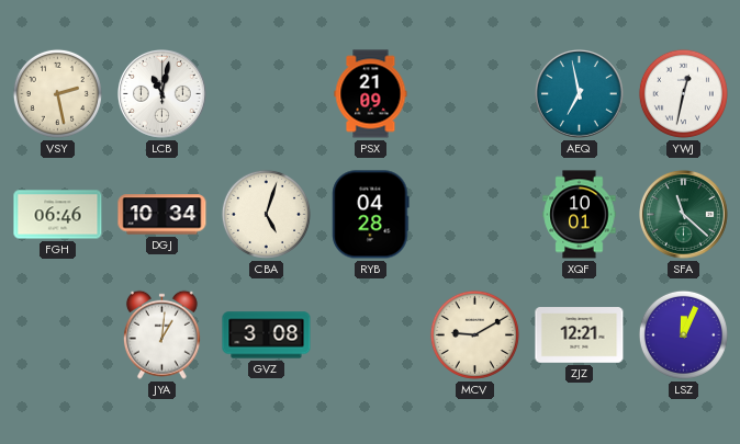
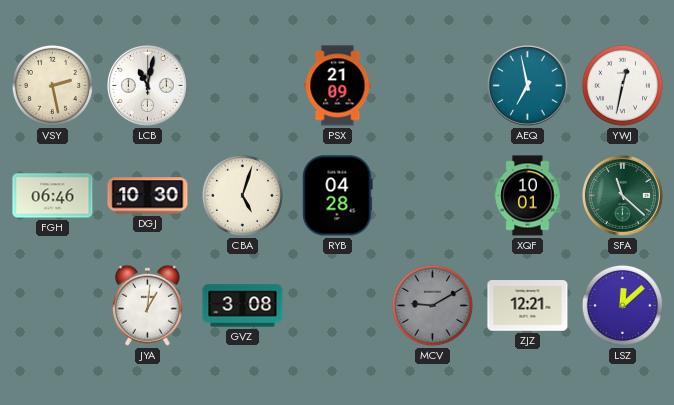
DGJ: 10:34 -> 10:30
MCV dial: cream -> grey
LSZ: 12:04 -> 12:08
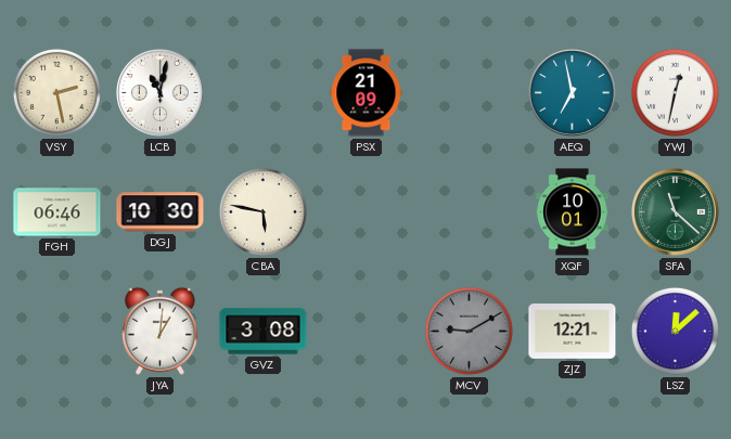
CBA: 5:03 -> 5:47
RYB: 04:28 -> none
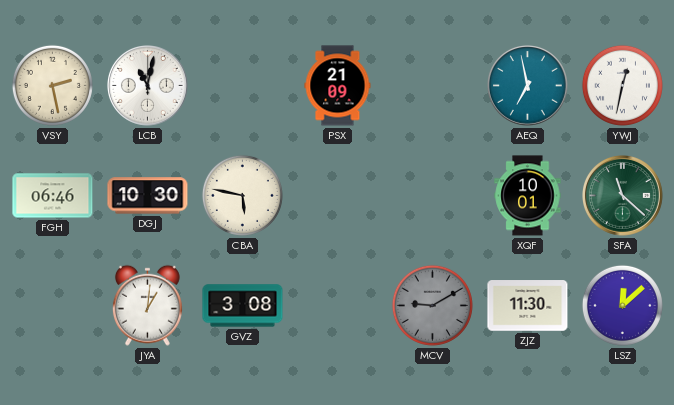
ZJZ: 12:21 -> 11:30
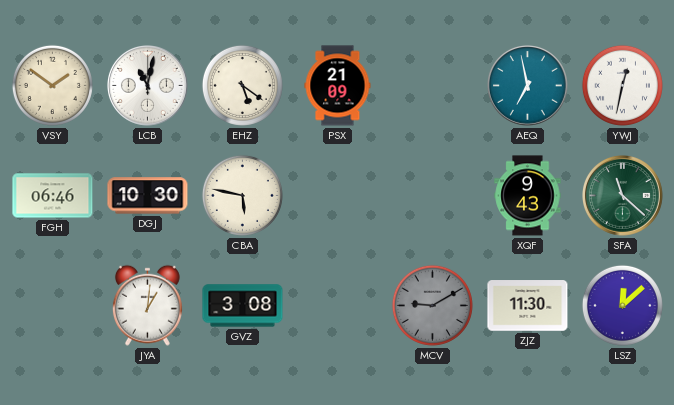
VSY: 2:28 -> 1:51
EHZ: none -> 5:21
XQF: 10:01 -> 9:43
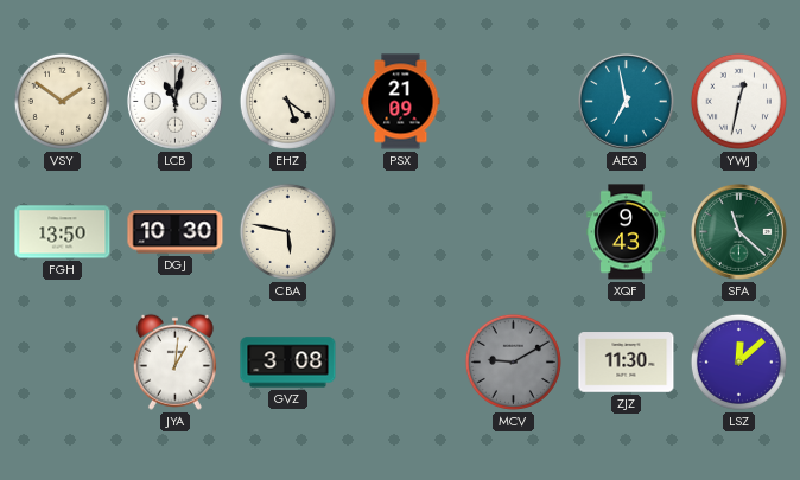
FGH: 06:46 -> 13:50
